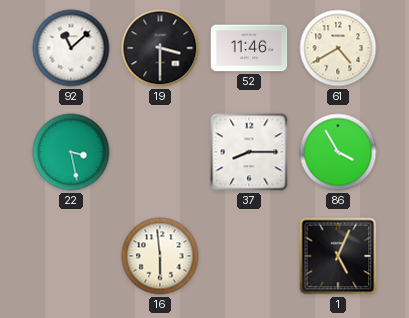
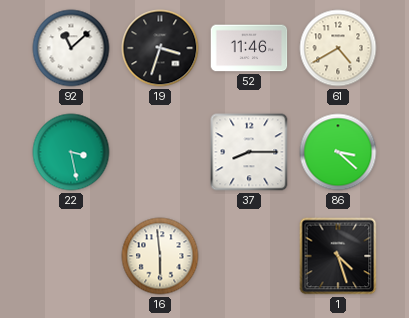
19: 3:30 -> 3:33
86: 3:55 -> 3:22
1: 5:04 -> 4:27
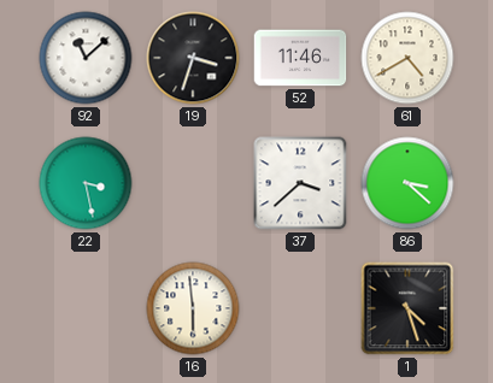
37: 8:15 -> 3:38
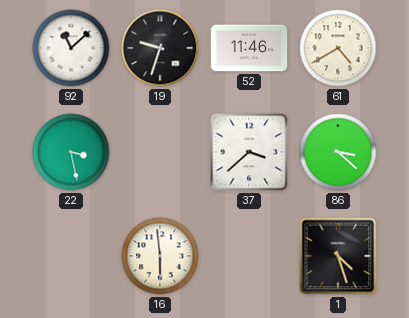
19: 3:33 -> 9:33
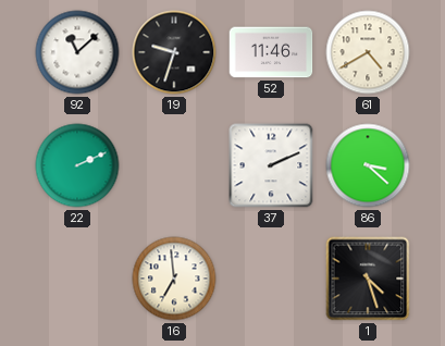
22: 3:28 -> 2:11
37: 3:38 -> 2:11
16: 5:59 -> 6:59
